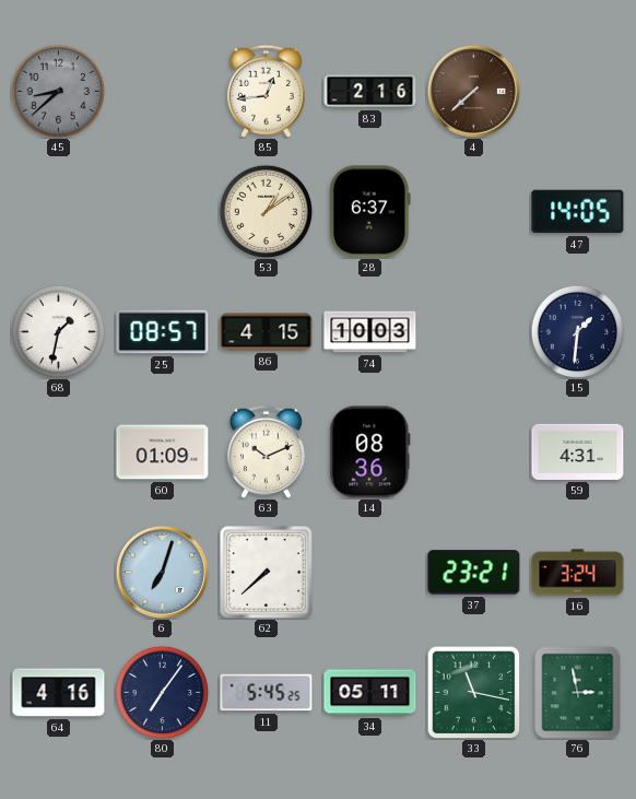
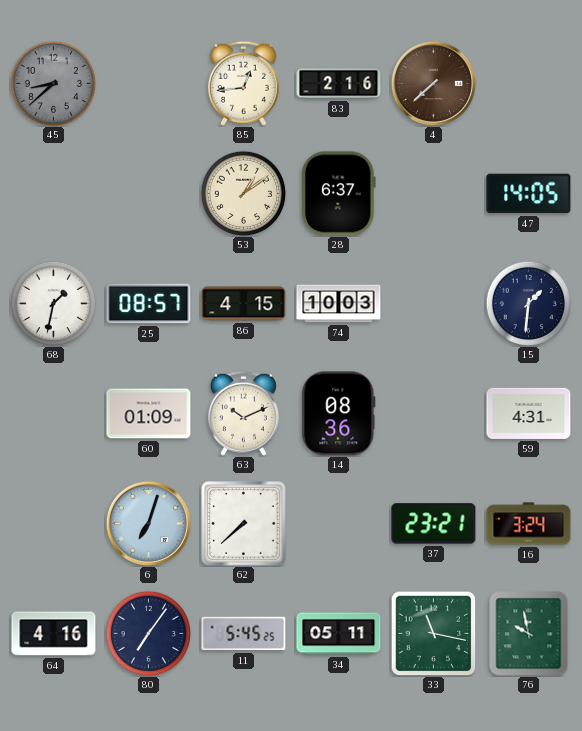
76: 2:58 -> 9:58
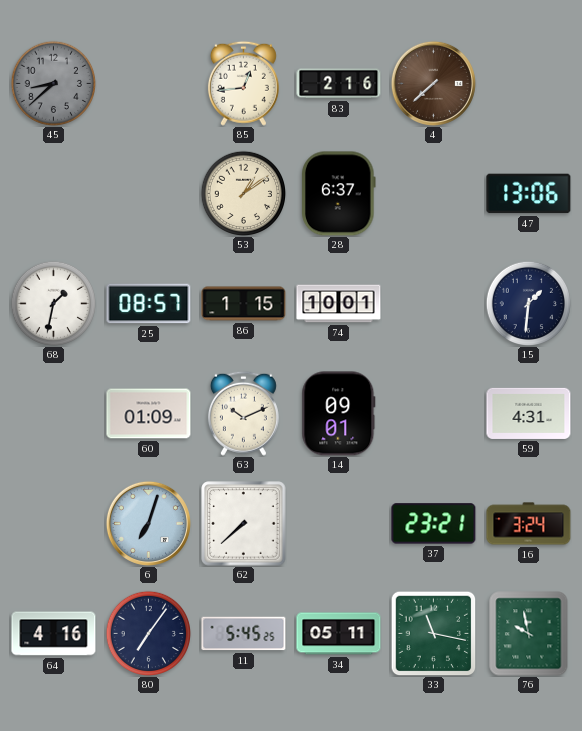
47: 14:05 -> 13:06
86: 4:15 -> 1:15
74: 10:03 -> 10:01
14: 08:36 -> 09:01
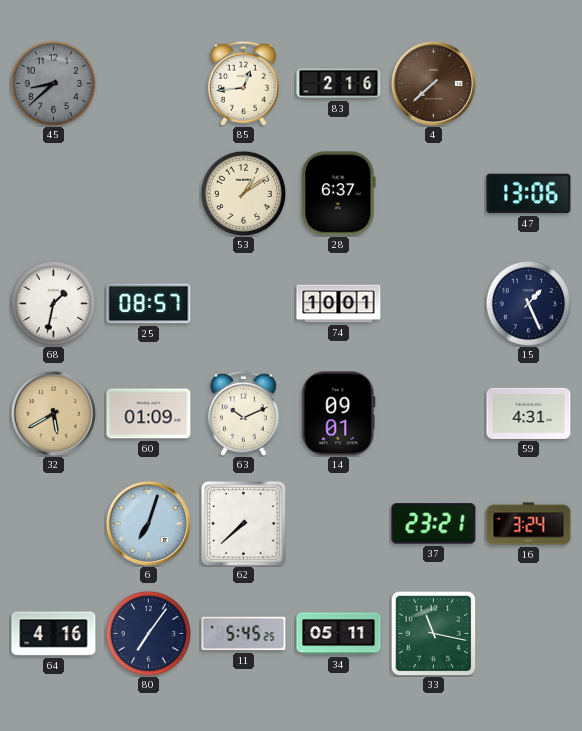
86: 1:15 -> none
15: 1:31 -> 1:26
32: none -> 5:40
76: 9:58 -> none
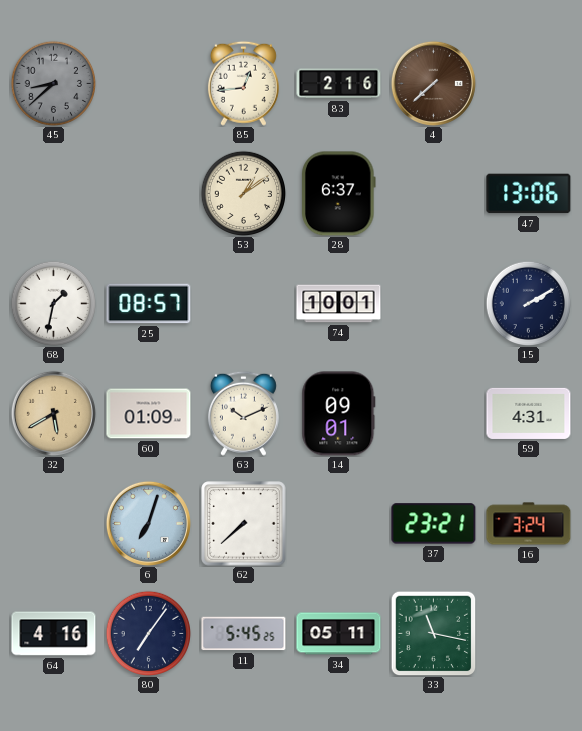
15: 1:26 -> 2:10
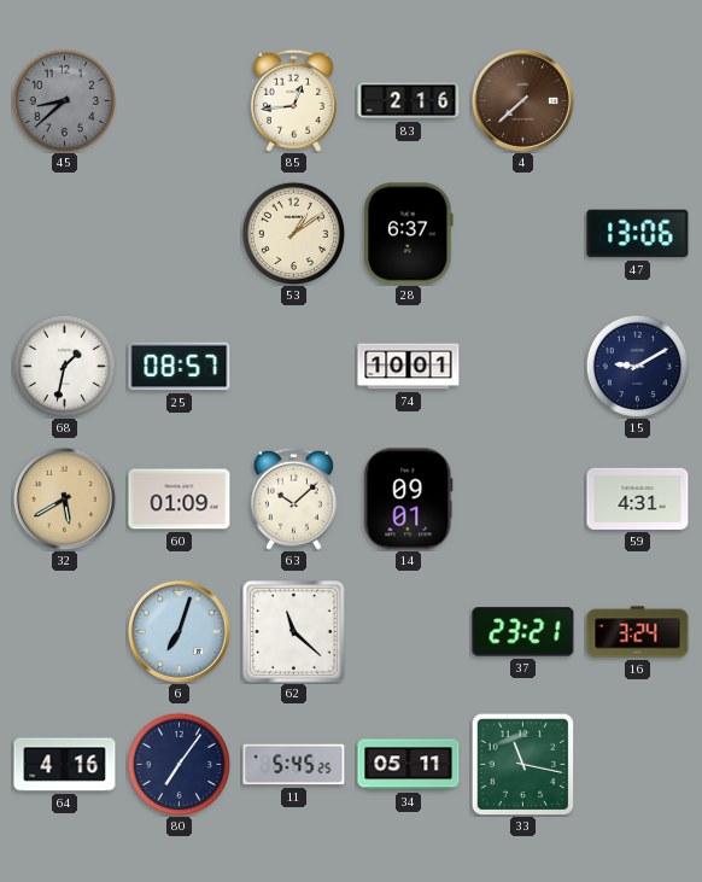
15: 2:10 -> 9:10
63: 10:11 -> 10:08
62: 7:38 -> 11:22
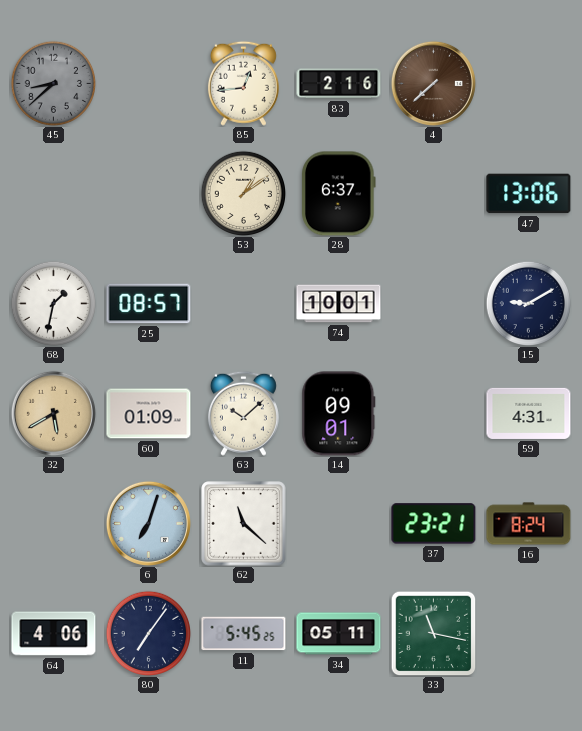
16: 3:24 -> 8:24
64: 4:16 -> 4:06
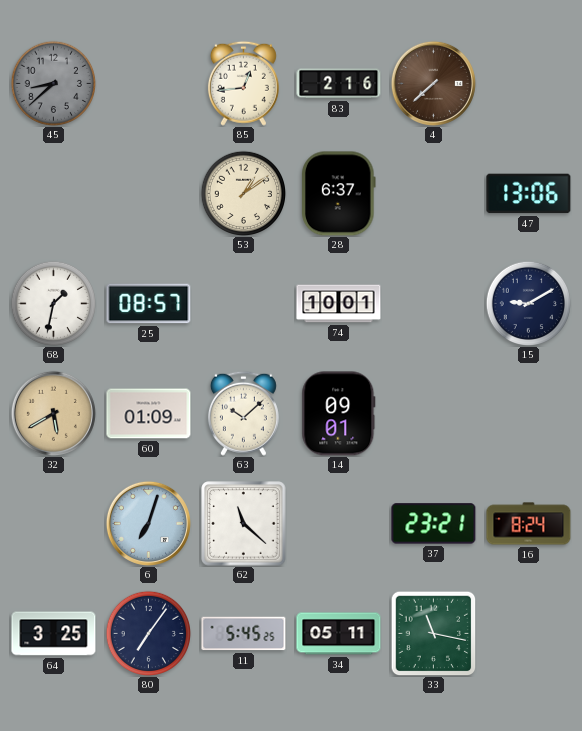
59: 4:31 -> none
64: 4:06 -> 3:25
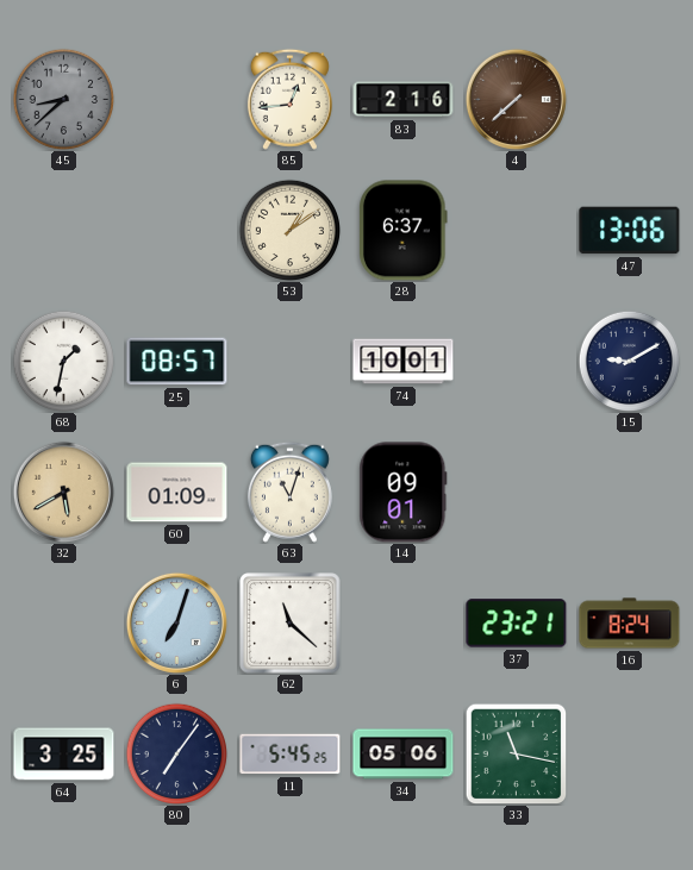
63: 10:08 -> 11:03
34: 05:11 -> 05:06
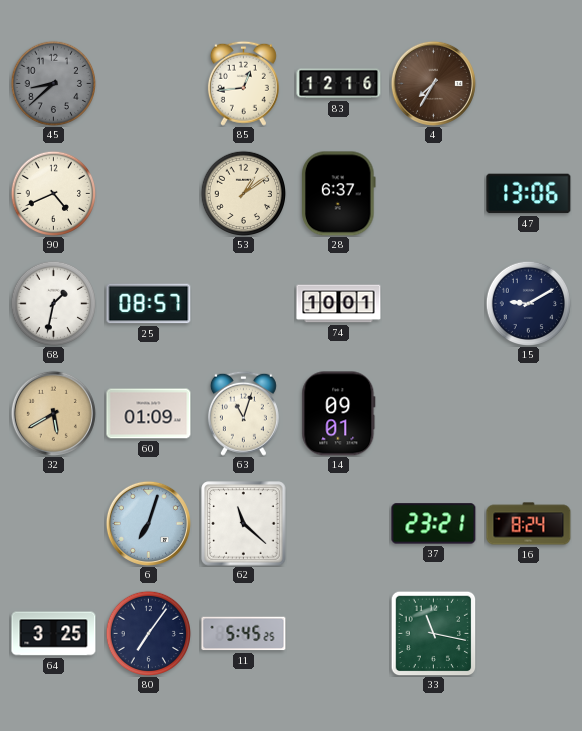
83: 2:16 -> 12:16
4: 7:38 -> 7:35
90: none -> 4:41
34: 05:06 -> none
